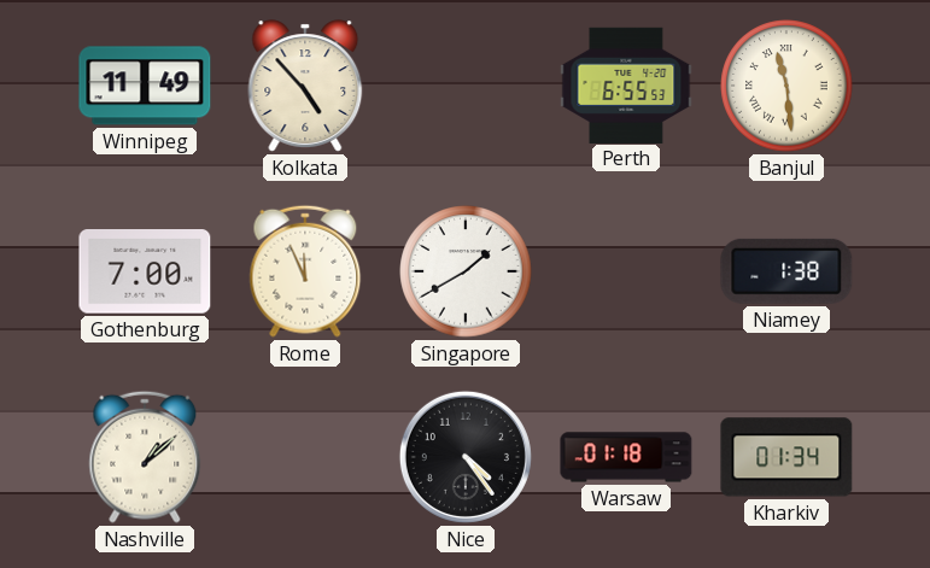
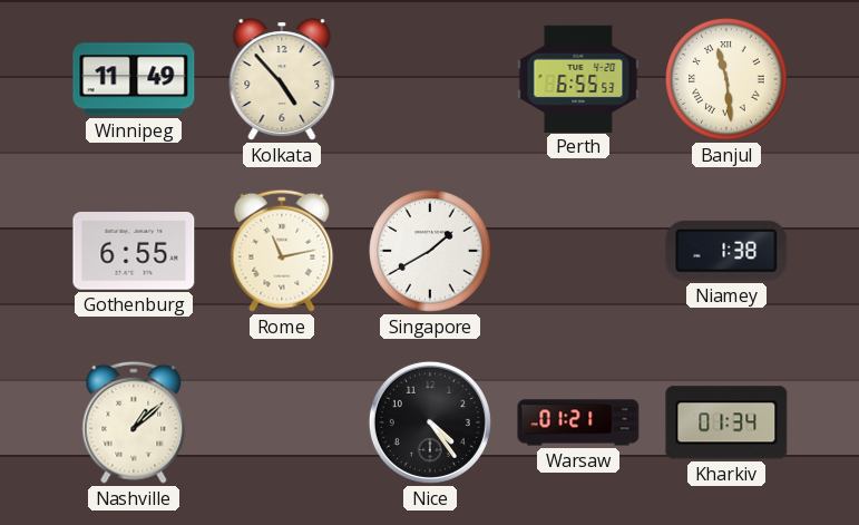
Gothenburg: 7:00 -> 6:55
Rome: 11:56 -> 11:13
Warsaw: 01:18 -> 01:21
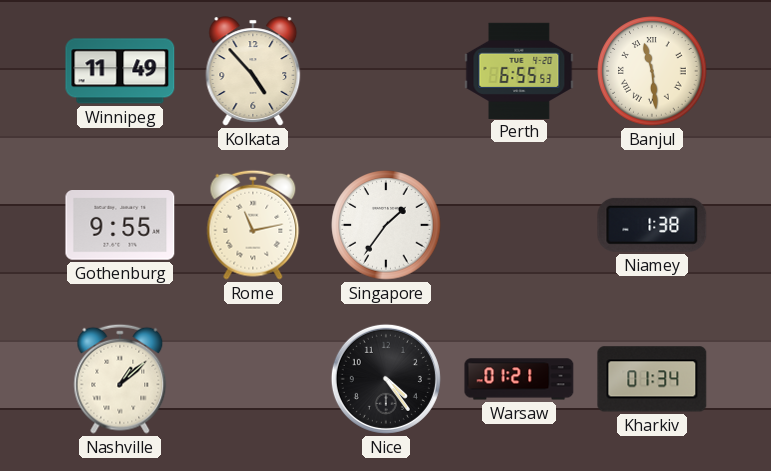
Gothenburg: 6:55 -> 9:55
Singapore: 1:40 -> 1:36
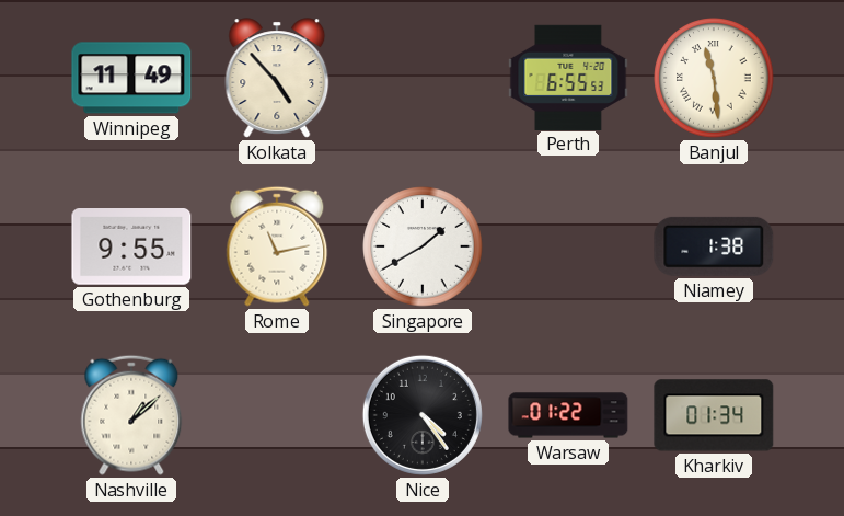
Singapore: 1:36 -> 1:40
Warsaw: 01:21 -> 01:22
